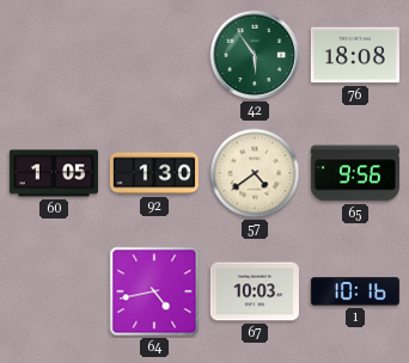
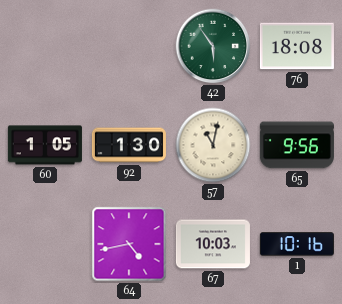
57: 4:39 -> 11:02
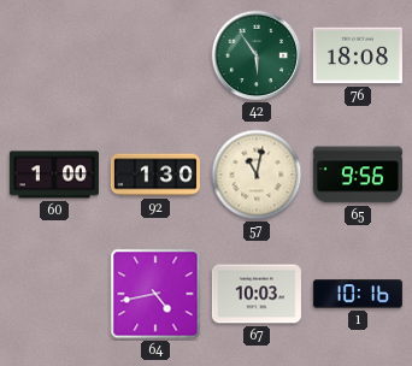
60: 1:05 -> 1:00
